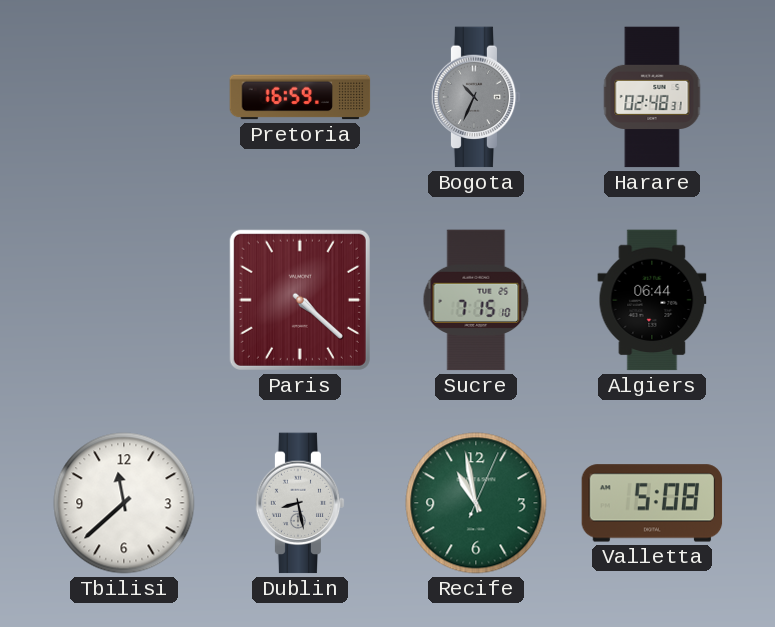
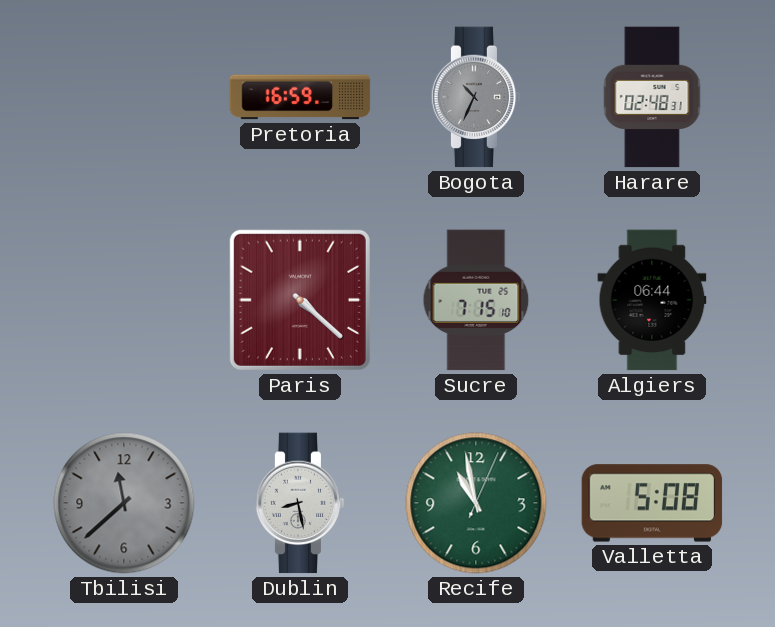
Tbilisi dial: white -> grey
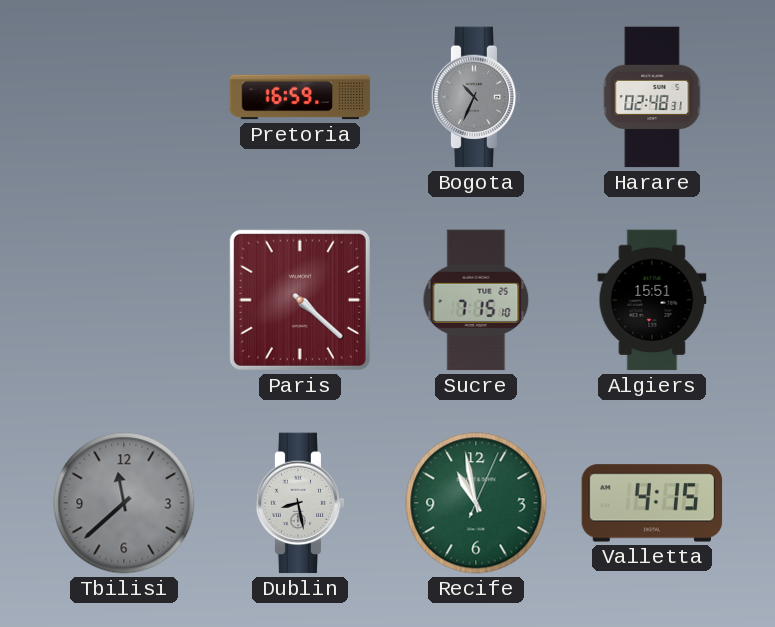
Algiers: 06:44 -> 15:51
Valletta: 5:08 -> 4:15
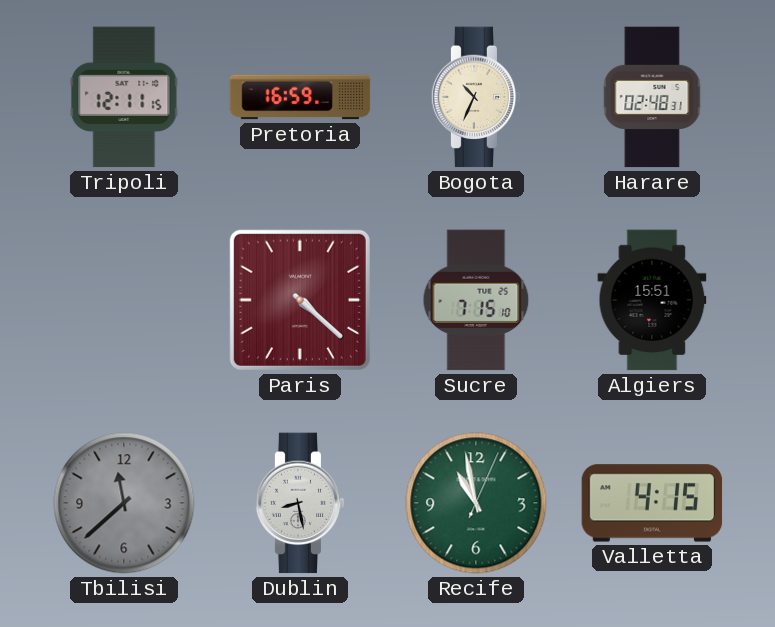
Tripoli: none -> 12:11
Bogota dial: grey -> cream
